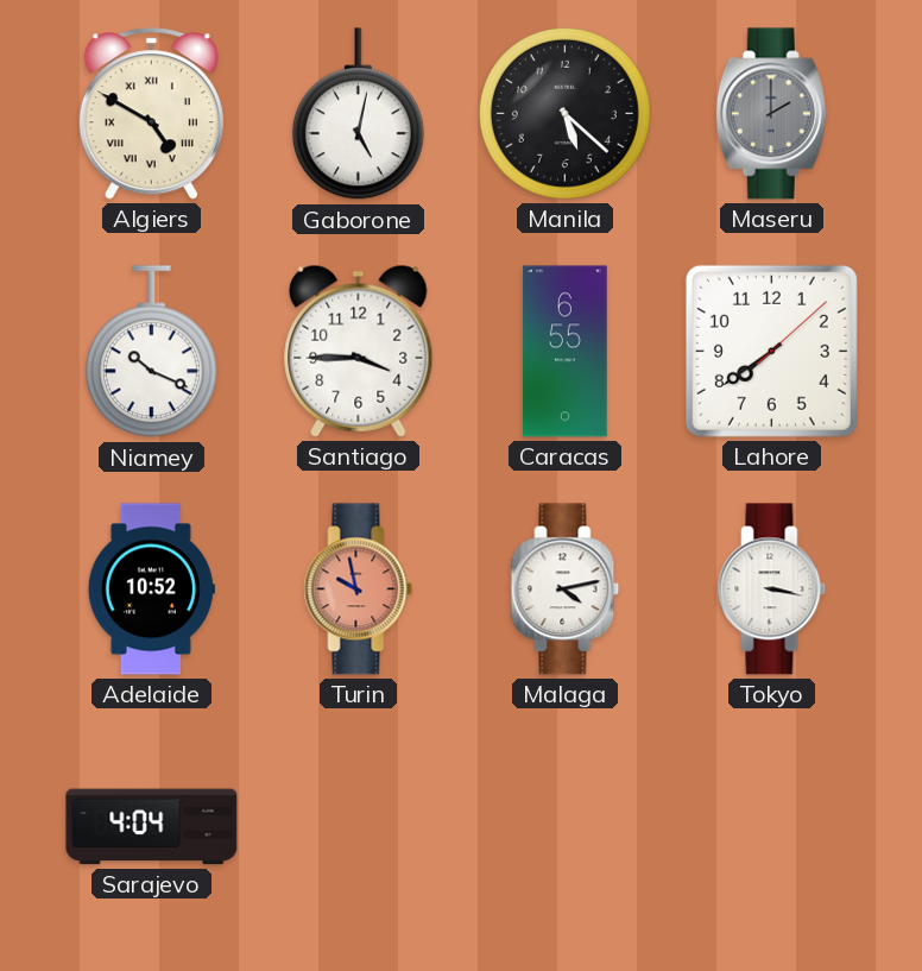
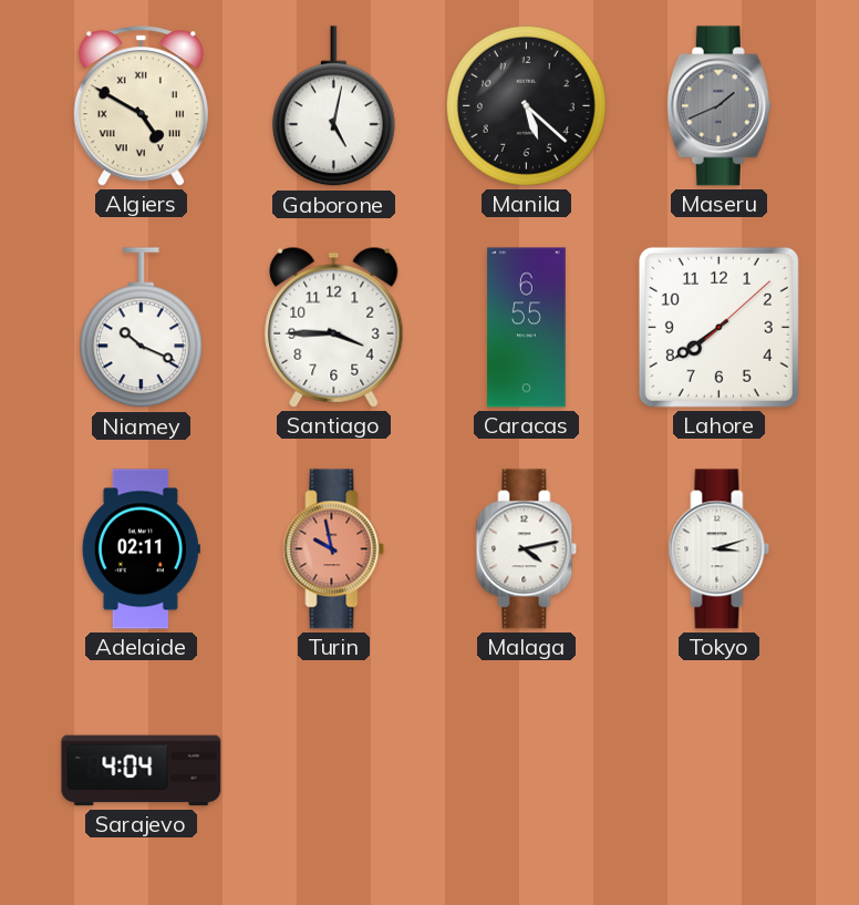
Maseru: 2:00 -> 1:41
Adelaide: 10:52 -> 02:11
Tokyo: 3:17 -> 3:12
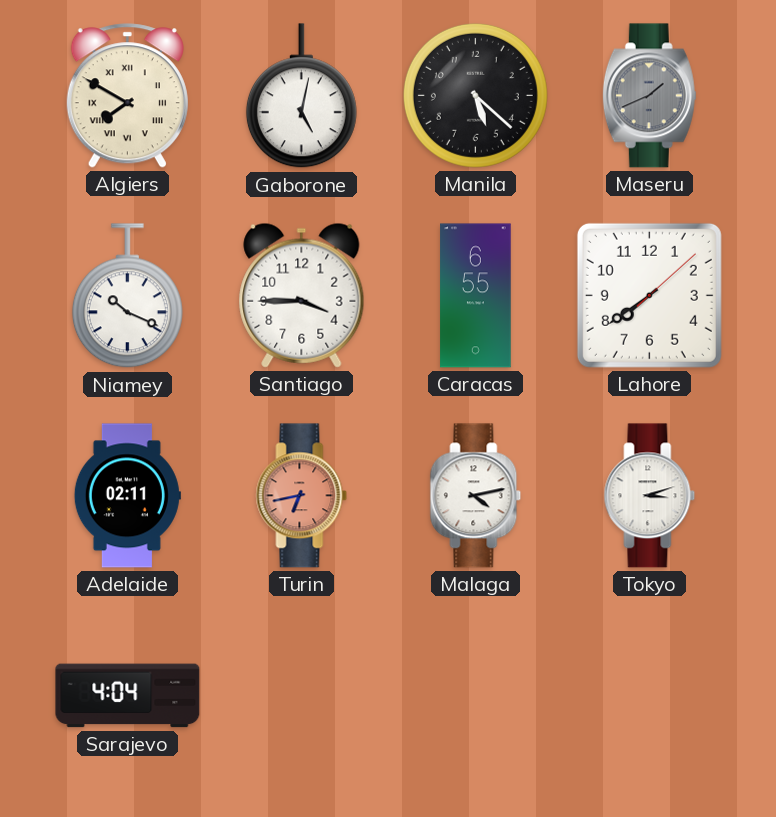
Algiers: 4:50 -> 7:50
Turin: 9:58 -> 6:43
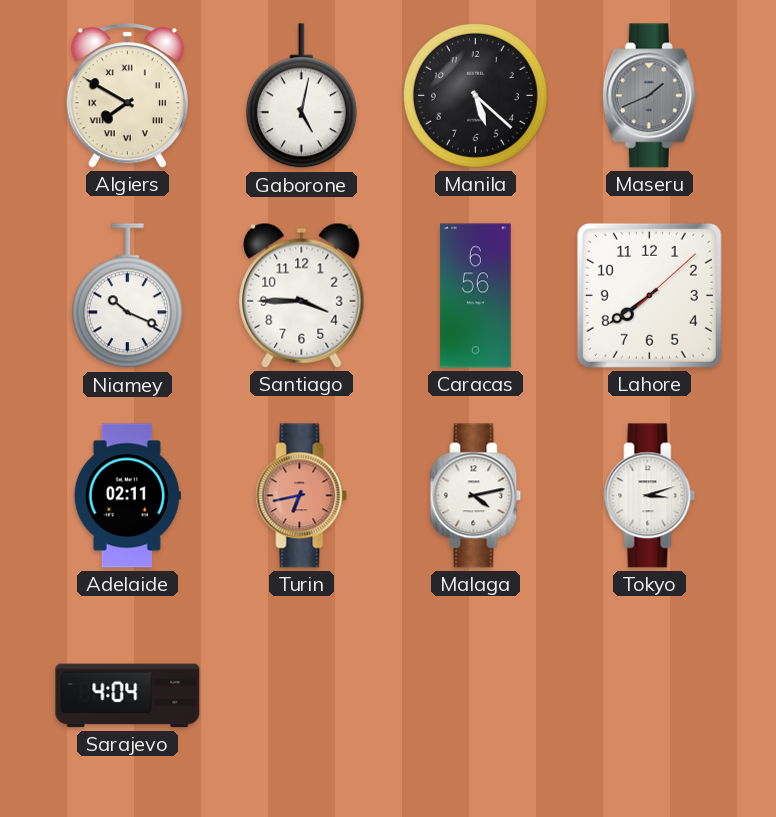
Caracas: 6:55 -> 6:56
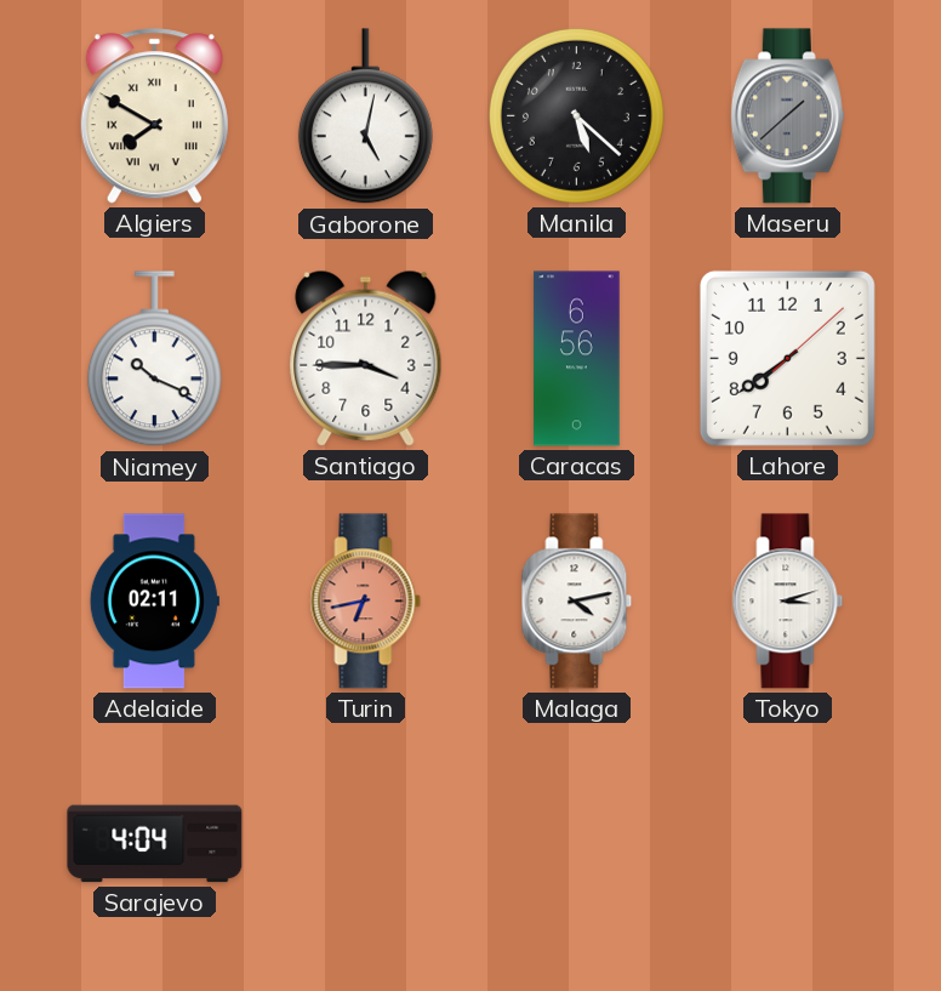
Maseru: 1:41 -> 1:38
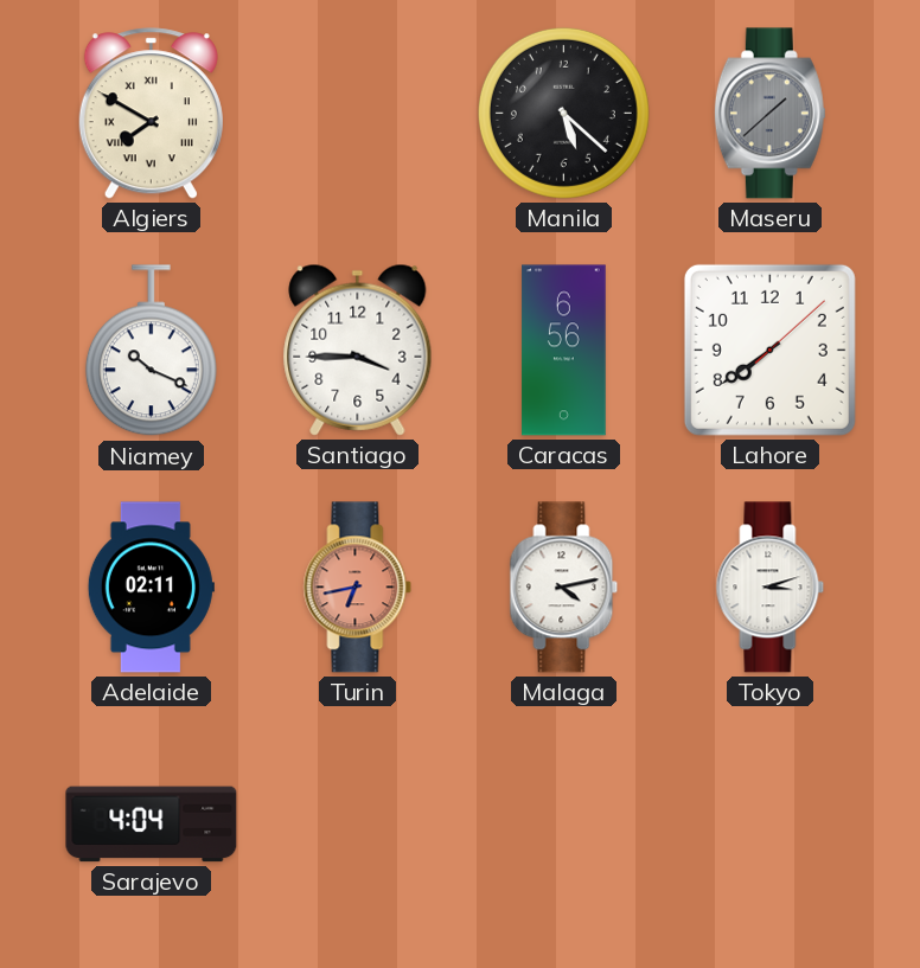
Gaborone: 5:02 -> none
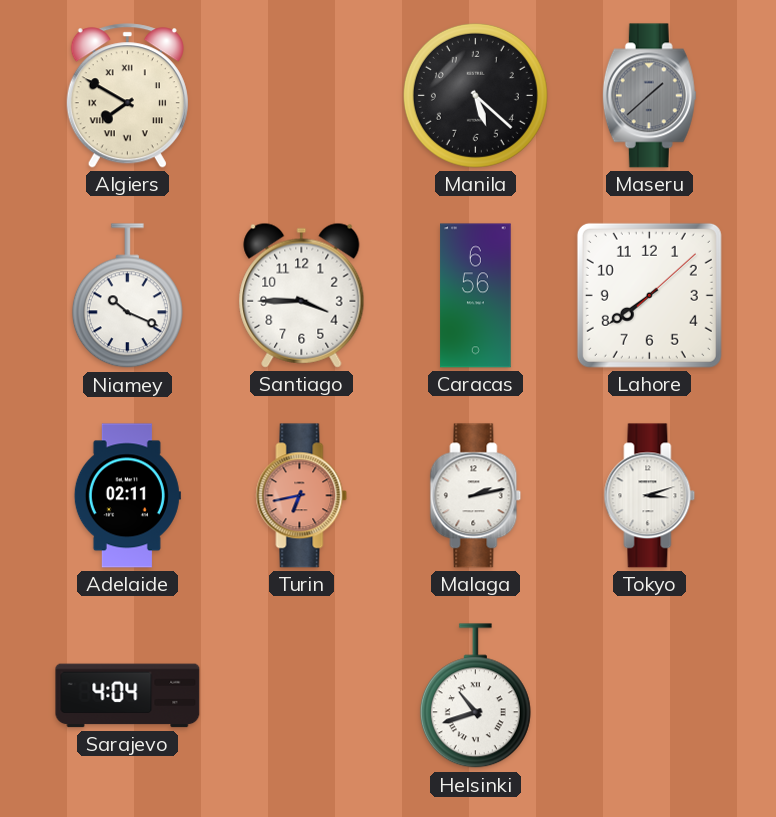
Malaga: 4:13 -> 2:13
Helsinki: none -> 10:42
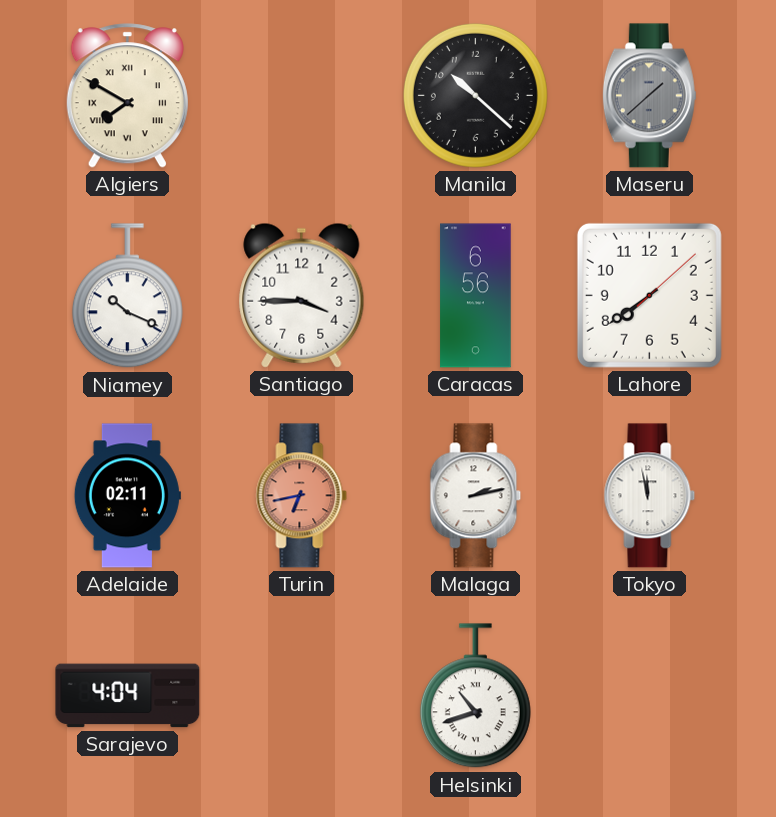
Manila: 5:22 -> 10:22
Tokyo: 3:12 -> 11:58
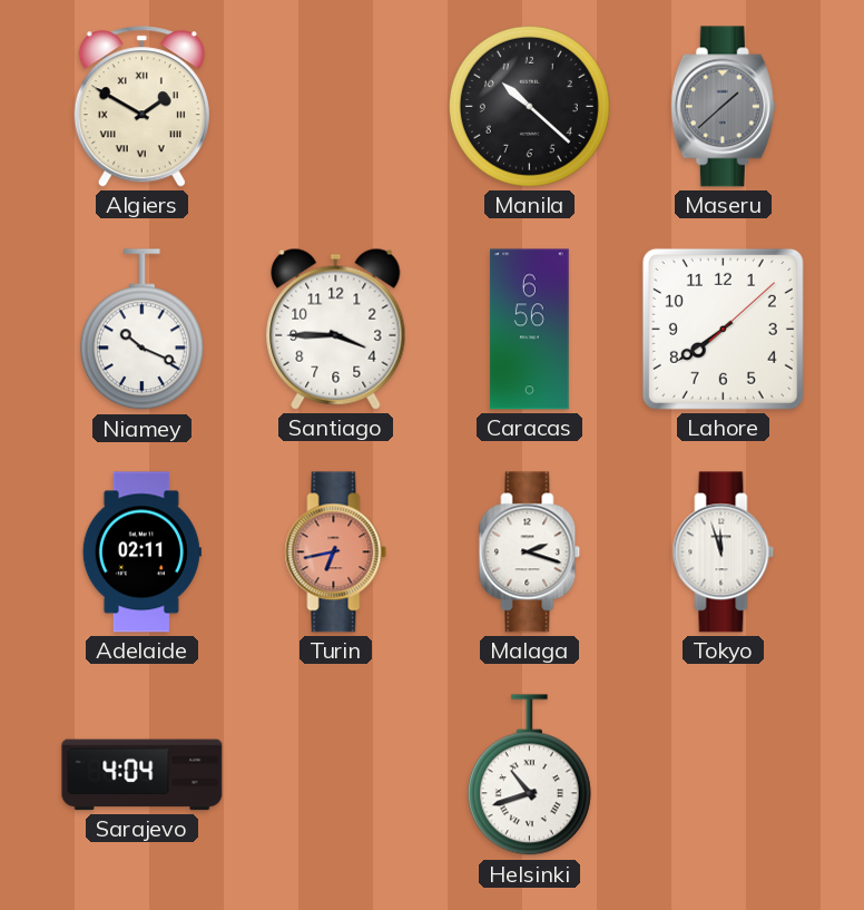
Algiers: 7:50 -> 1:50
Malaga: 2:13 -> 2:18
Tokyo: 11:58 -> 11:57
